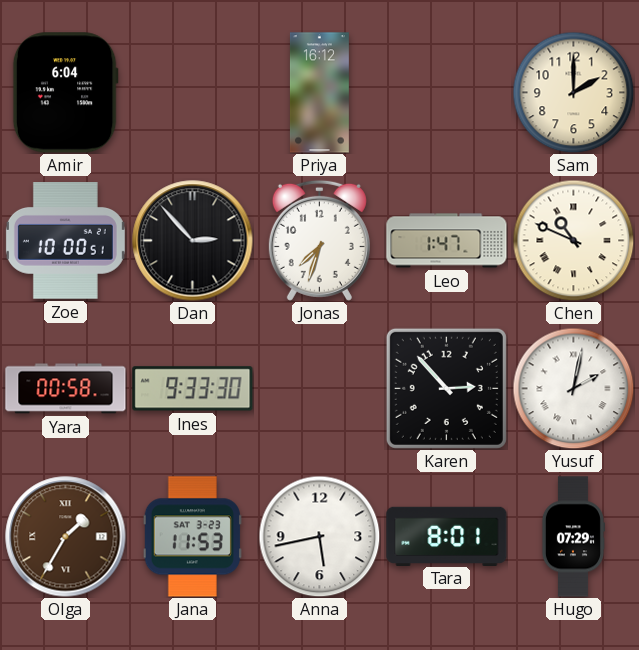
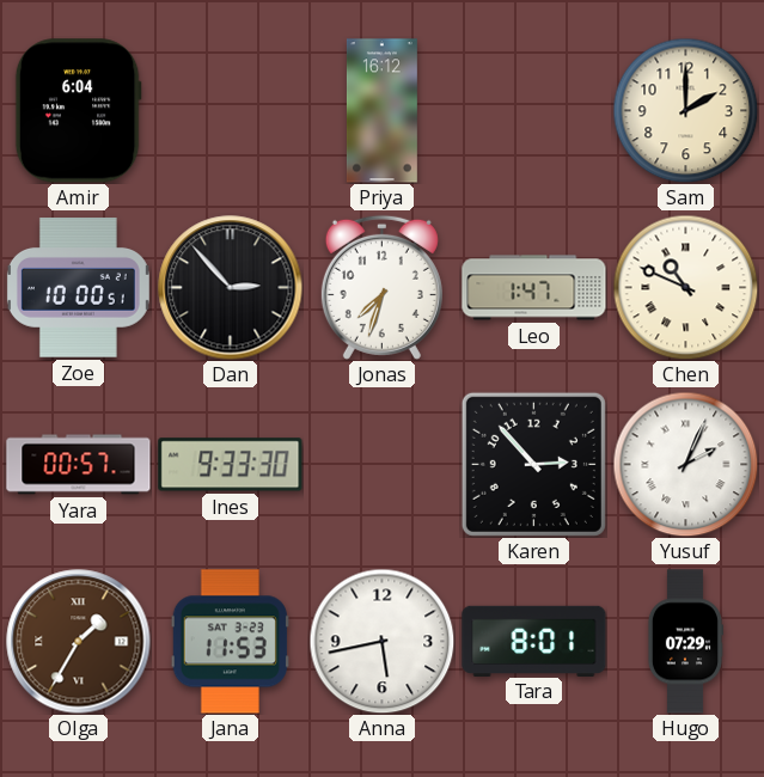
Yara: 00:58 -> 00:57
Yusuf: 2:02 -> 2:04
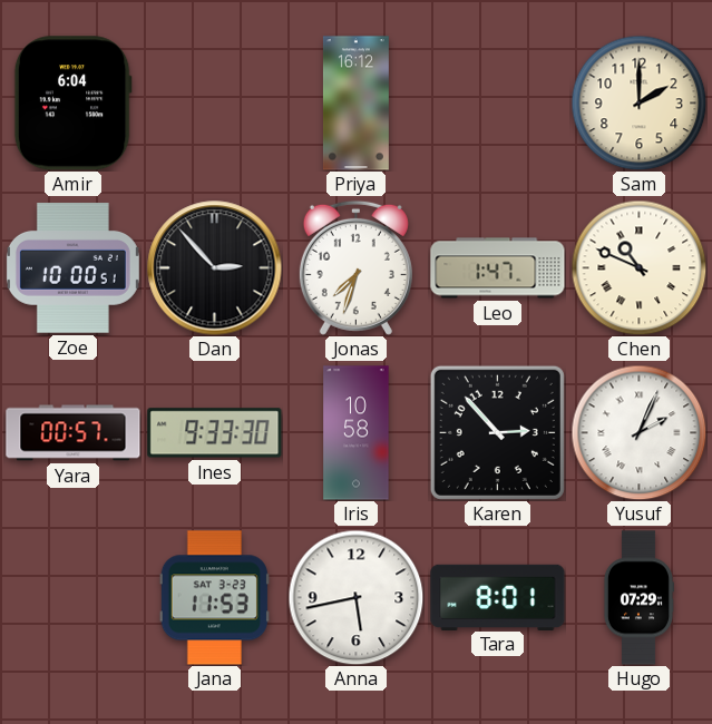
Iris: none -> 10:58
Olga: 1:35 -> none
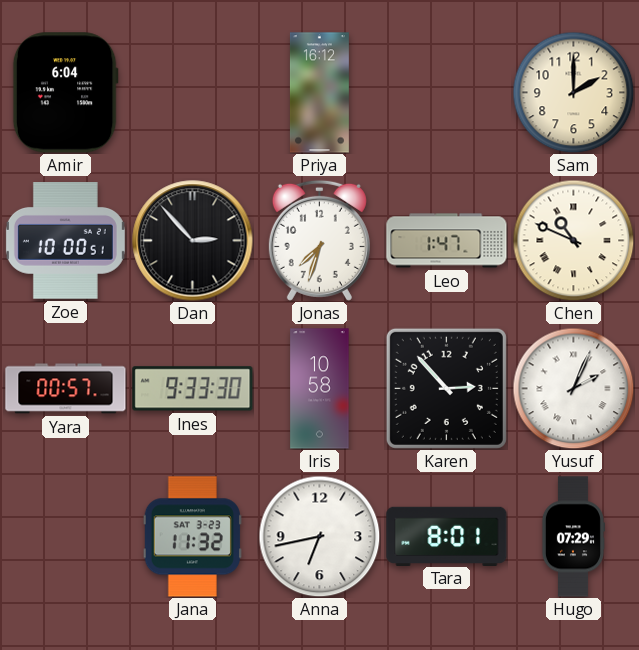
Jana: 11:53 -> 11:32
Anna: 5:43 -> 6:43
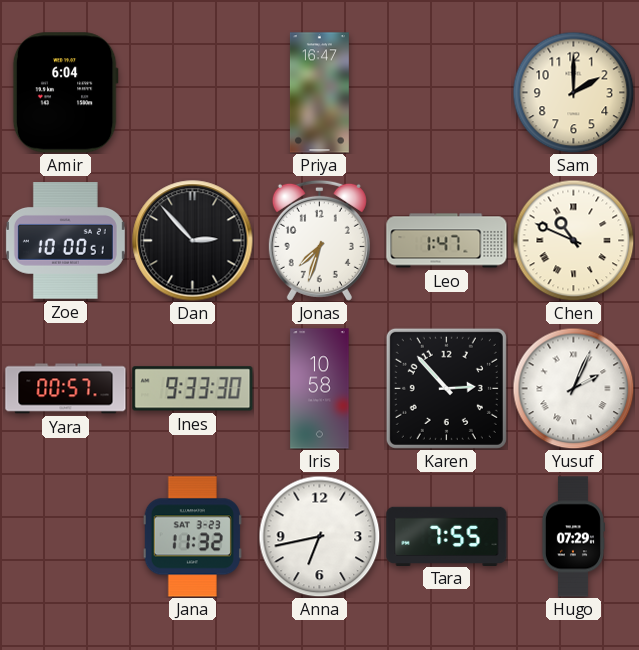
Priya: 16:12 -> 16:47
Tara: 8:01 -> 7:55
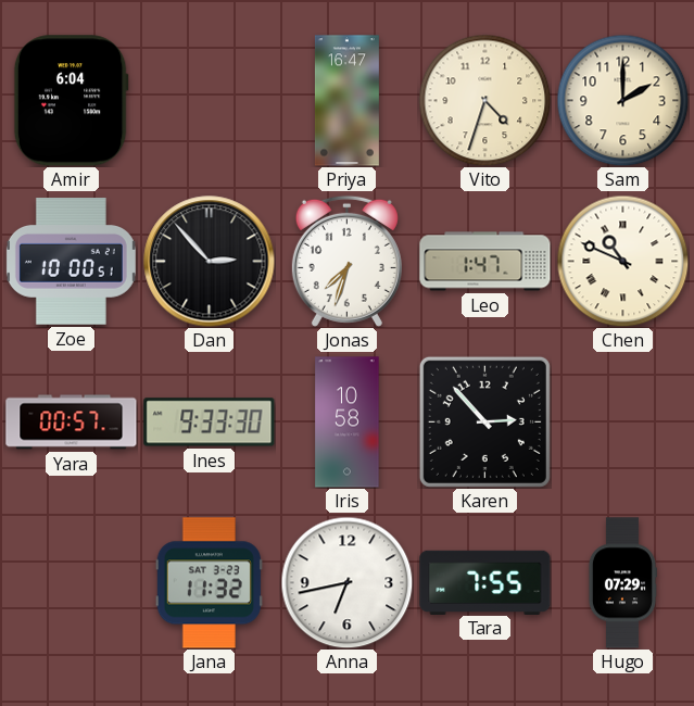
Vito: none -> 4:33
Yusuf: 2:04 -> none
